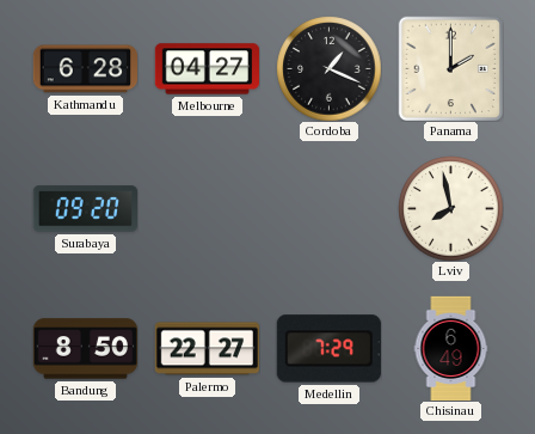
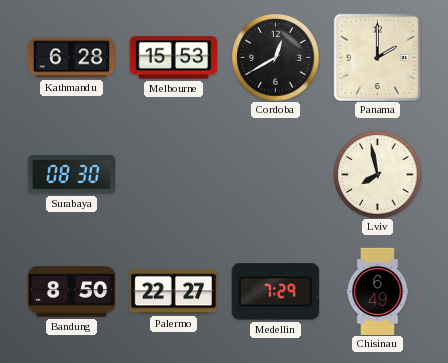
Melbourne: 04:27 -> 15:53
Cordoba: 1:19 -> 12:40
Surabaya: 09:20 -> 08:30
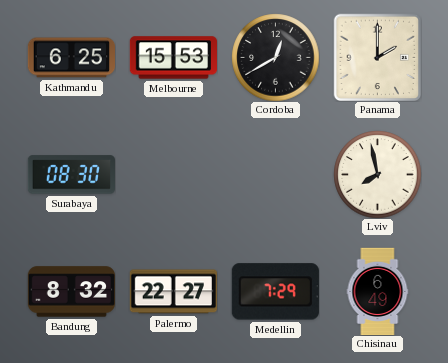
Kathmandu: 6:28 -> 6:25
Bandung: 8:50 -> 8:32
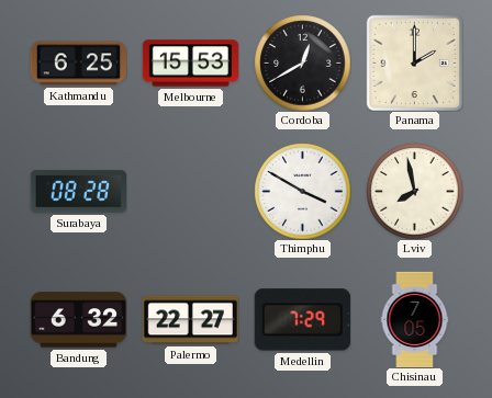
Surabaya: 08:30 -> 08:28
Thimphu: none -> 3:50
Bandung: 8:32 -> 6:32
Chisinau: 6:49 -> 7:05
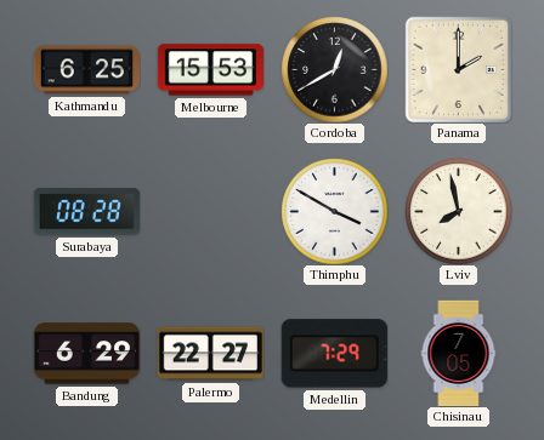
Bandung: 6:32 -> 6:29
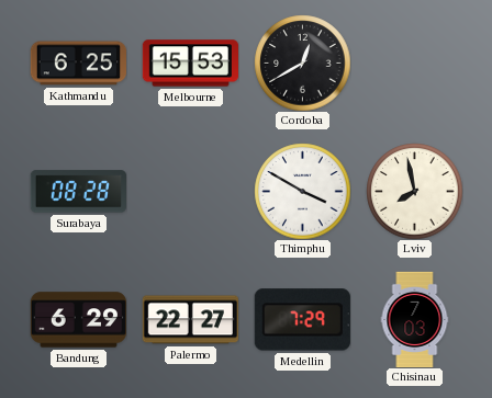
Panama: 2:00 -> none
Chisinau: 7:05 -> 7:03
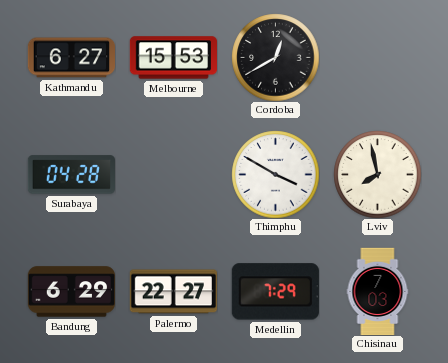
Kathmandu: 6:25 -> 6:27
Surabaya: 08:28 -> 04:28
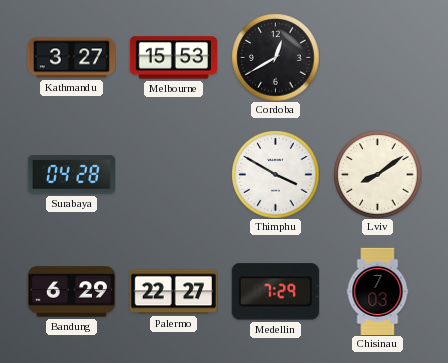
Kathmandu: 6:27 -> 3:27
Lviv: 7:58 -> 8:09
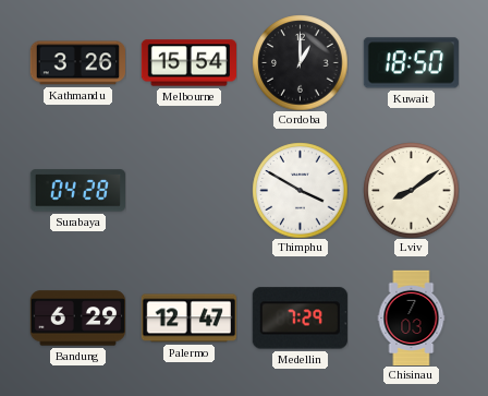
Kathmandu: 3:27 -> 3:26
Melbourne: 15:53 -> 15:54
Cordoba: 12:40 -> 1:00
Kuwait: none -> 18:50
Palermo: 22:27 -> 12:47
